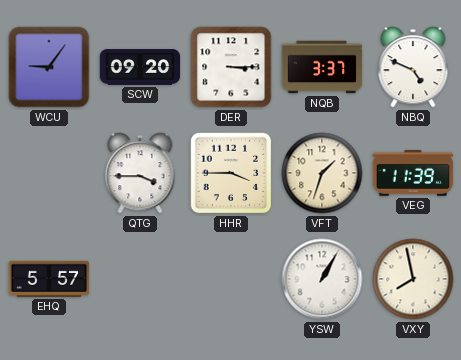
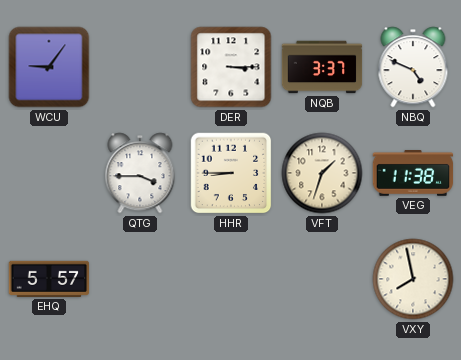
SCW: 09:20 -> none
HHR: 3:45 -> 8:45
VEG: 11:39 -> 11:38
YSW: 1:05 -> none
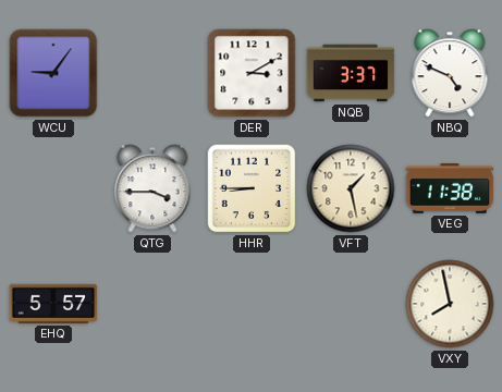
DER: 3:15 -> 3:10
VFT: 1:33 -> 1:28
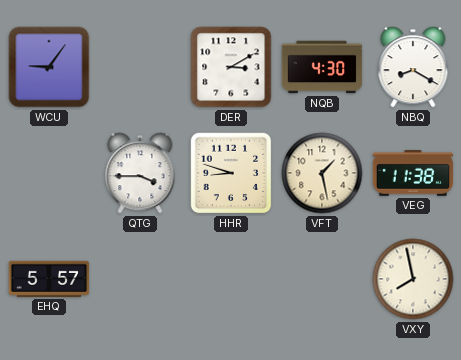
NQB: 3:37 -> 4:30
NBQ: 4:49 -> 8:20
HHR: 8:45 -> 8:48
